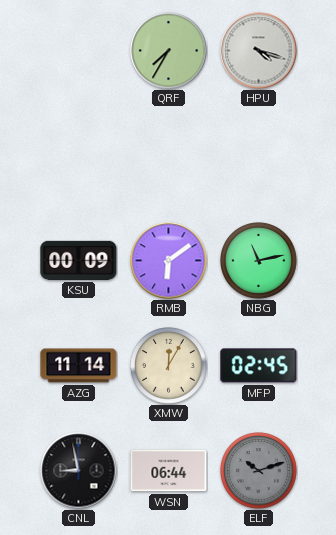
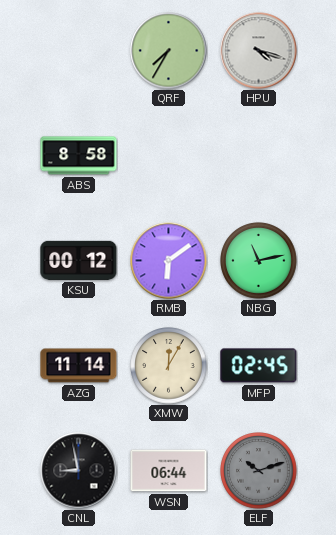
ABS: none -> 8:58
KSU: 00:09 -> 00:12
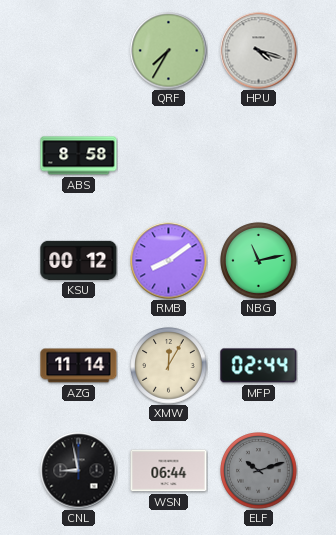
RMB: 6:09 -> 8:09
MFP: 02:45 -> 02:44
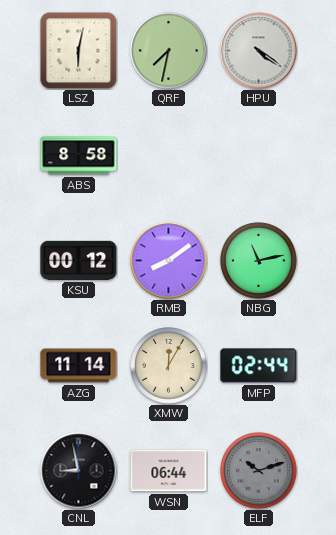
LSZ: none -> 6:02
QRF: 7:35 -> 7:32
HPU: 4:18 -> 4:21
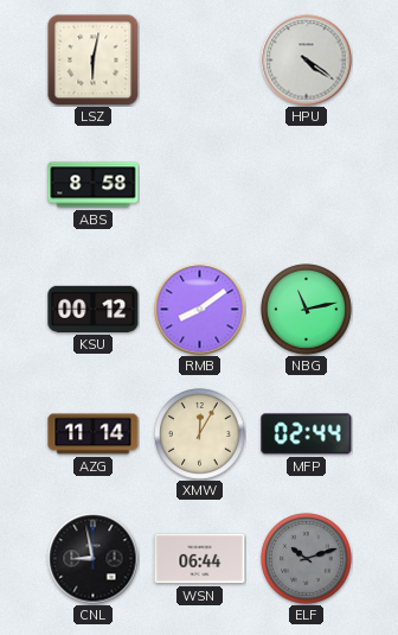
QRF: 7:32 -> none
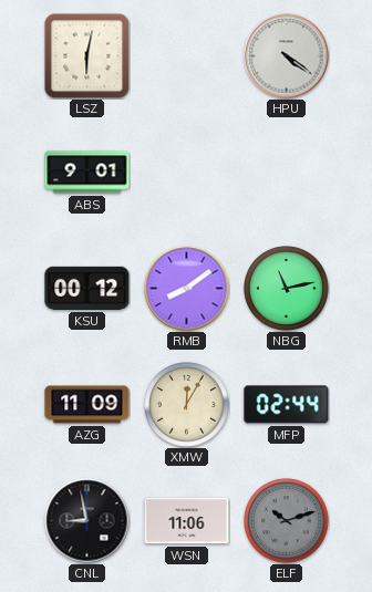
ABS: 8:58 -> 9:01
AZG: 11:14 -> 11:09
WSN: 06:44 -> 11:06
